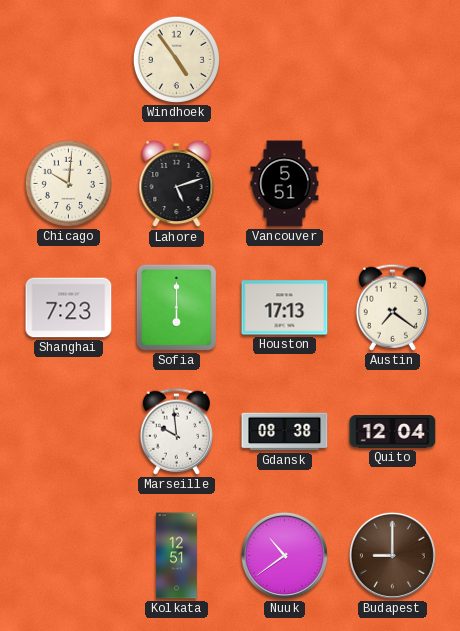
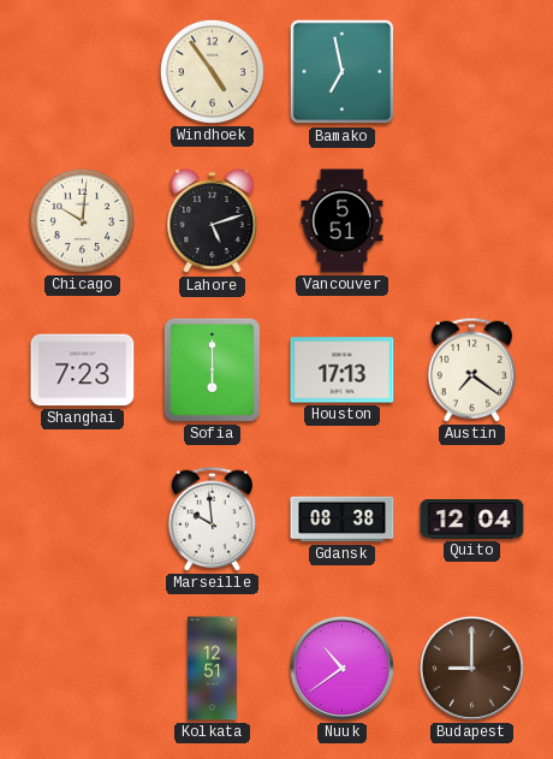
Bamako: none -> 6:58
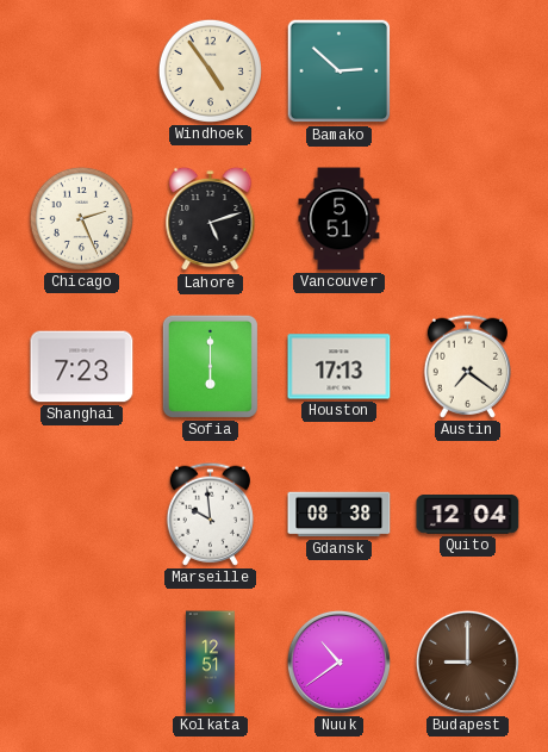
Bamako: 6:58 -> 2:52
Chicago: 10:01 -> 2:26
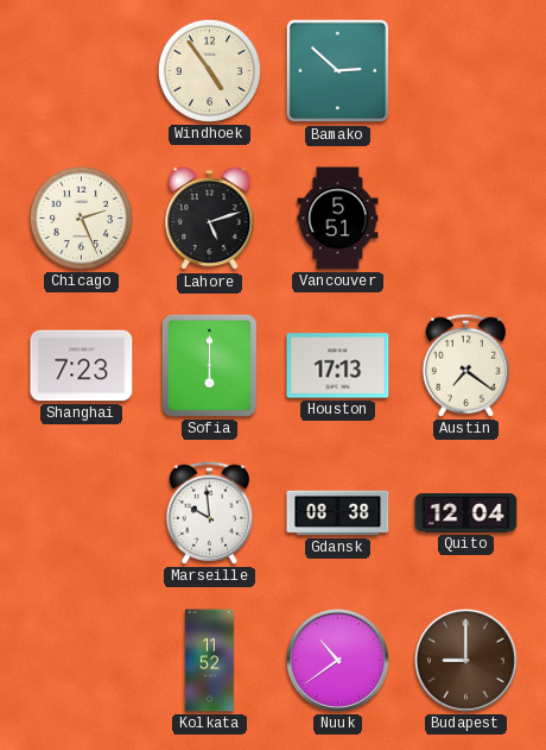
Kolkata: 12:51 -> 11:52
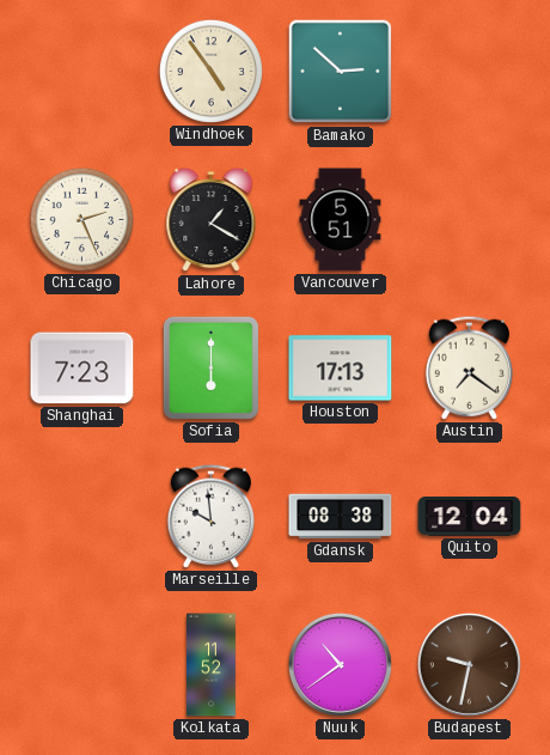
Lahore: 5:12 -> 1:20
Budapest: 9:00 -> 9:32
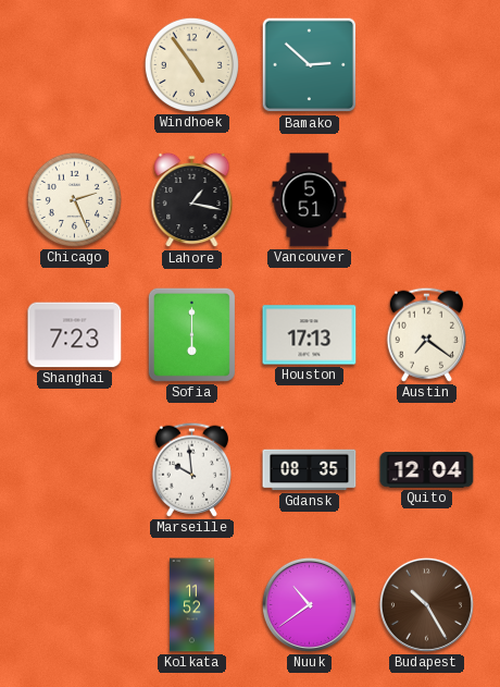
Lahore: 1:20 -> 1:17
Gdansk: 08:38 -> 08:35
Budapest: 9:32 -> 10:25
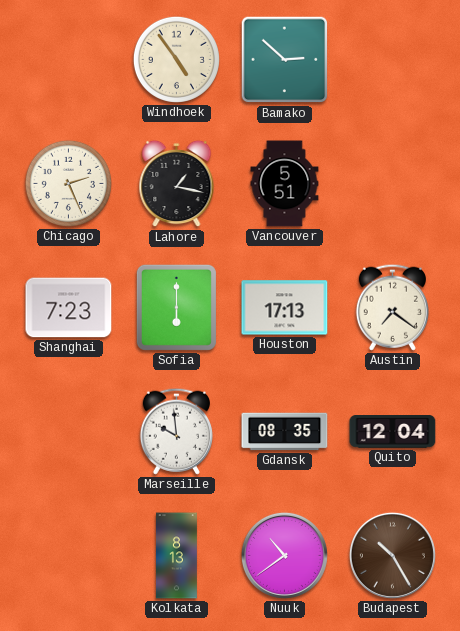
Kolkata: 11:52 -> 8:13
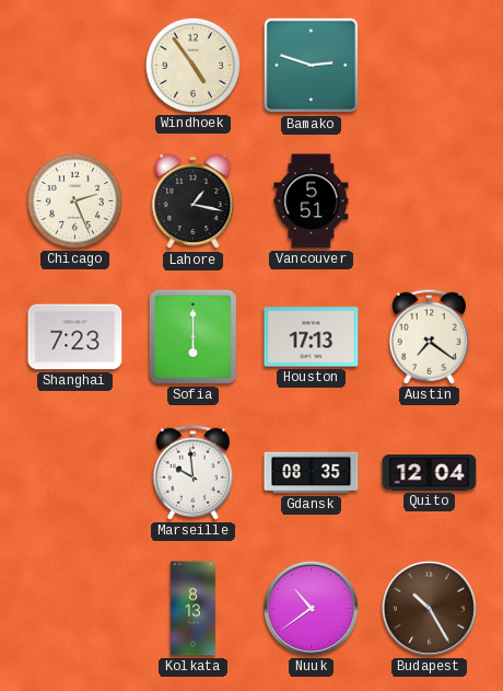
Bamako: 2:52 -> 2:48
